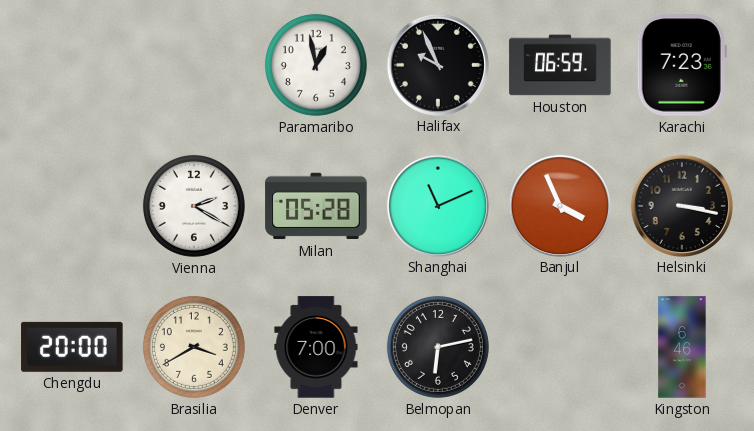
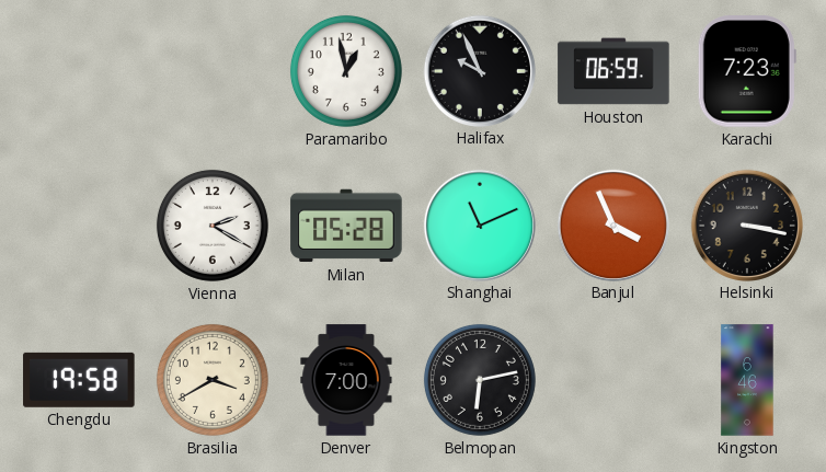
Chengdu: 20:00 -> 19:58
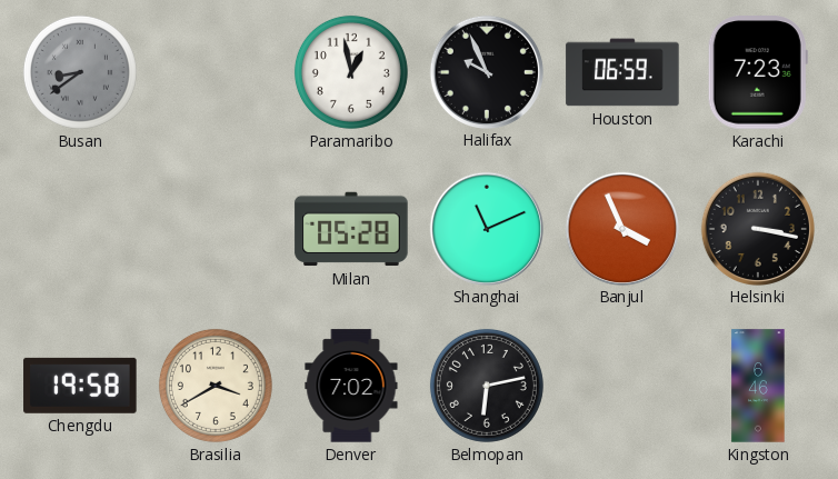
Busan: none -> 8:39
Vienna: 2:20 -> none
Denver: 7:00 -> 7:02
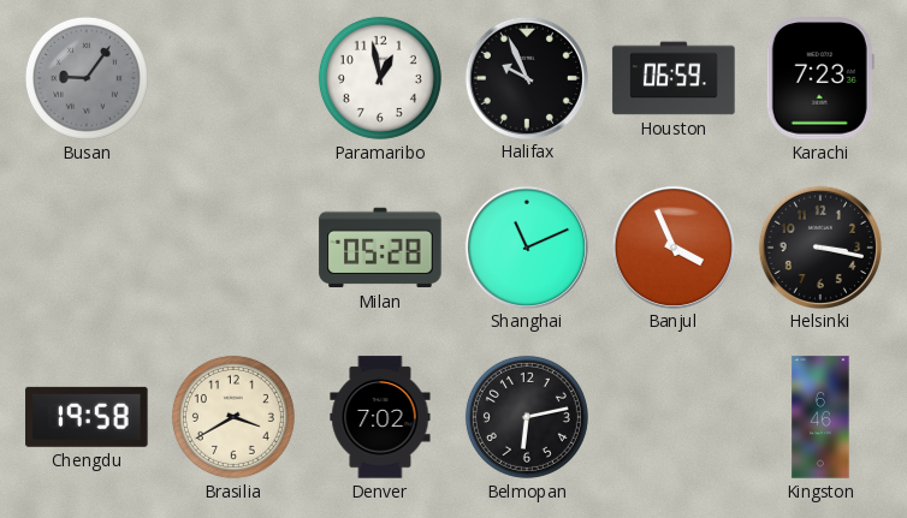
Busan: 8:39 -> 9:06
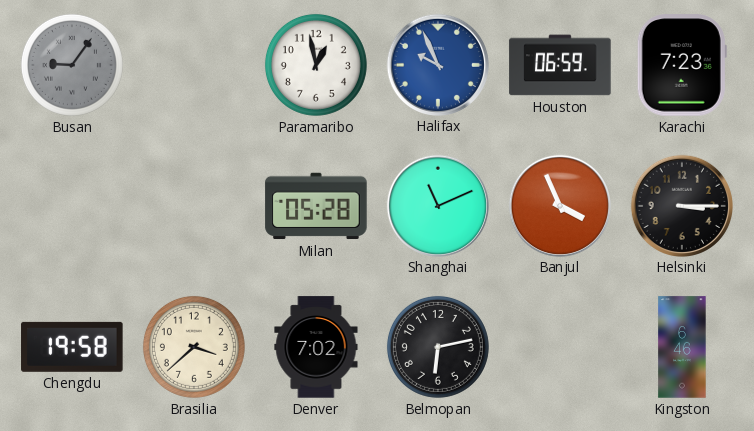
Halifax dial: black -> blue
Helsinki: 3:17 -> 3:15
Brasilia: 3:40 -> 3:38
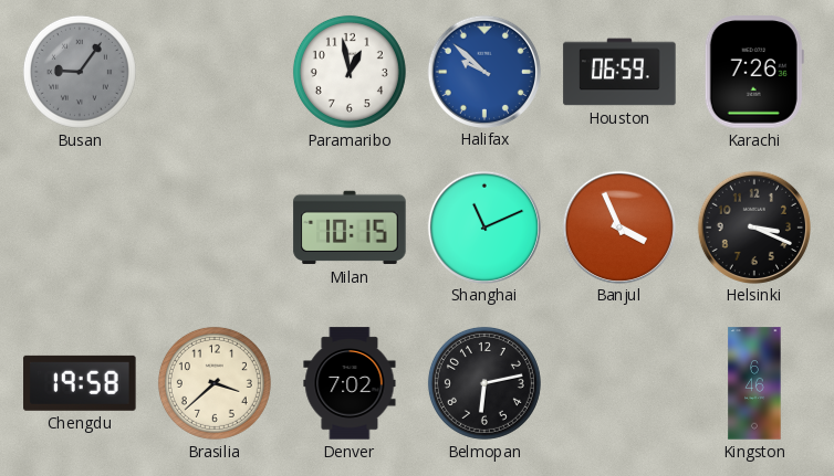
Halifax: 9:56 -> 9:52
Karachi: 7:23 -> 7:26
Milan: 05:28 -> 10:15
Helsinki: 3:15 -> 3:19
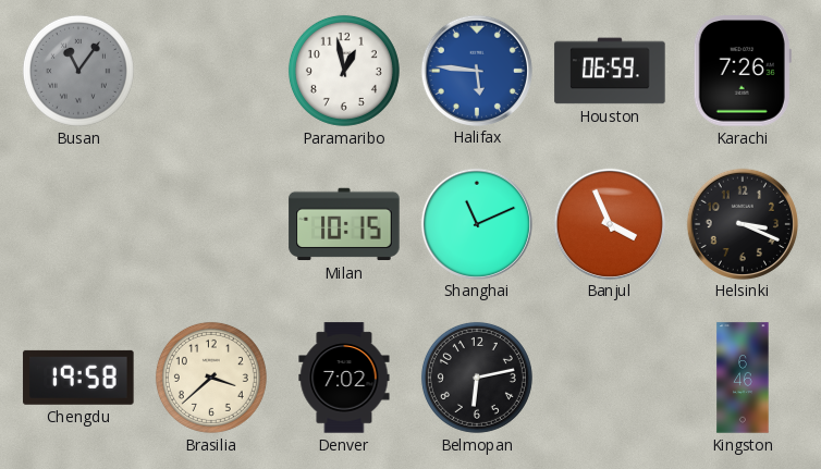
Busan: 9:06 -> 11:06
Halifax: 9:52 -> 5:46
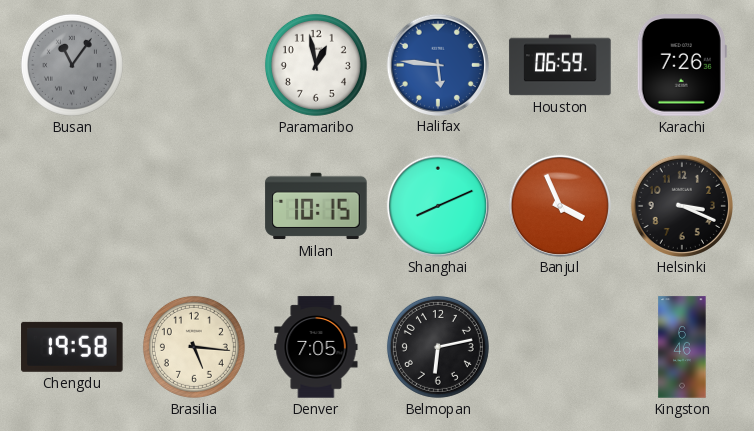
Shanghai: 11:11 -> 8:11
Brasilia: 3:38 -> 5:16
Denver: 7:02 -> 7:05
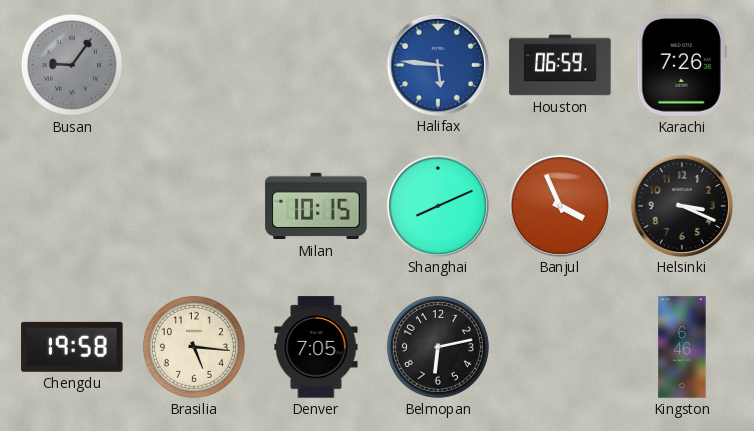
Busan: 11:06 -> 9:06
Paramaribo: 12:58 -> none
